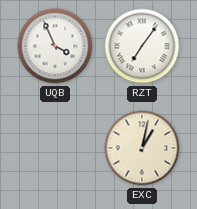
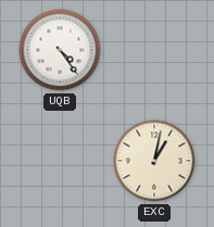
UQB: 3:56 -> 4:24
RZT: 7:06 -> none
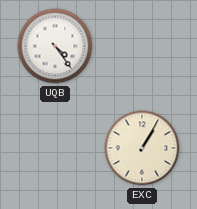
EXC: 1:02 -> 1:05
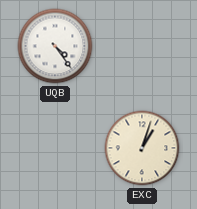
EXC: 1:05 -> 1:03
